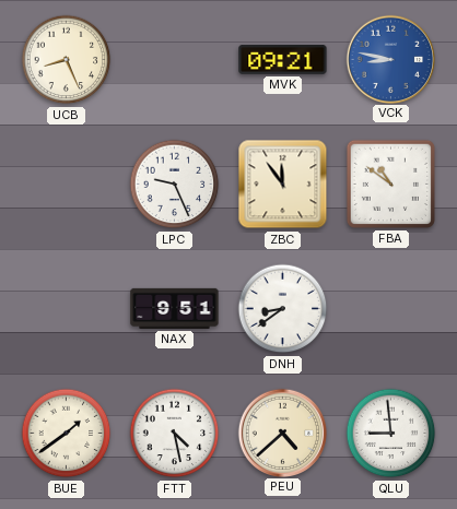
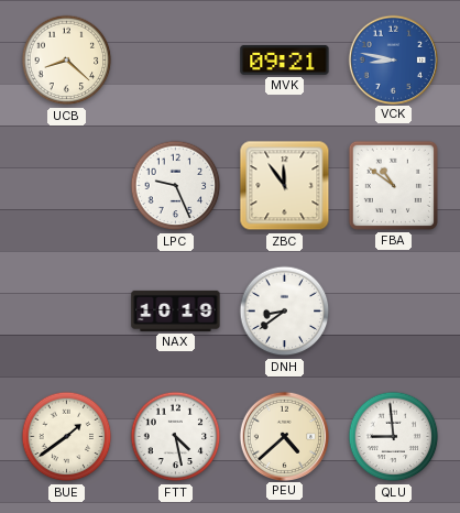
UCB: 8:26 -> 8:22
NAX: 9:51 -> 10:19
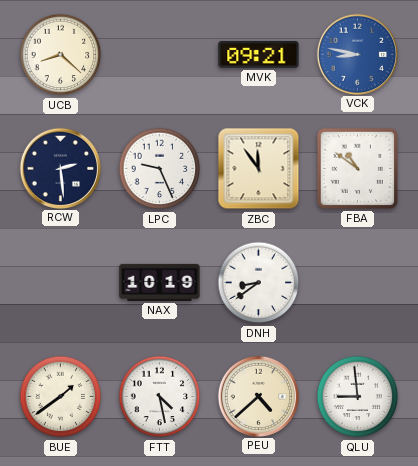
RCW: none -> 2:29
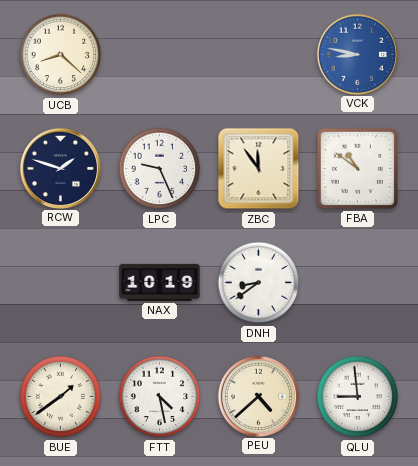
MVK: 09:21 -> none
RCW: 2:29 -> 1:48
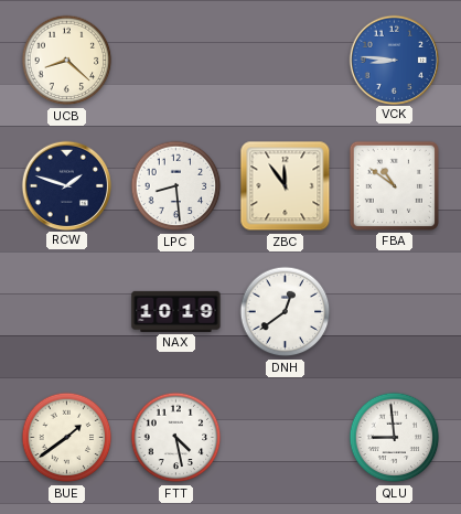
VCK: 8:47 -> 8:46
LPC: 9:26 -> 8:29
DNH: 8:39 -> 12:39
PEU: 4:38 -> none
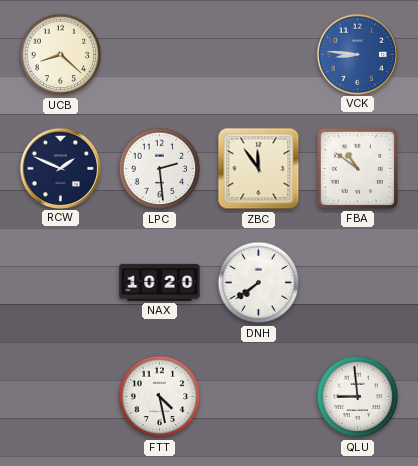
RCW: 1:48 -> 1:49
LPC: 8:29 -> 2:29
NAX: 10:19 -> 10:20
DNH: 12:39 -> 7:39
BUE: 1:39 -> none
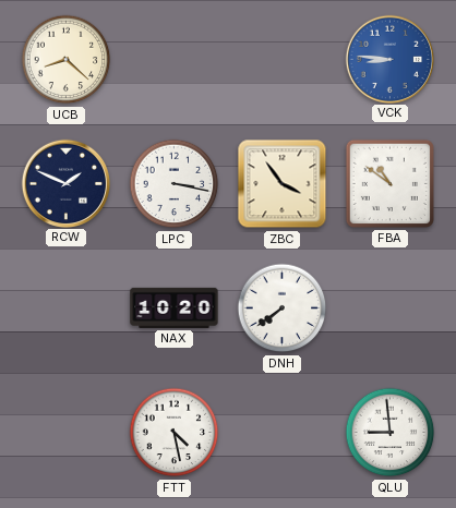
LPC: 2:29 -> 3:17
ZBC: 11:54 -> 3:54
